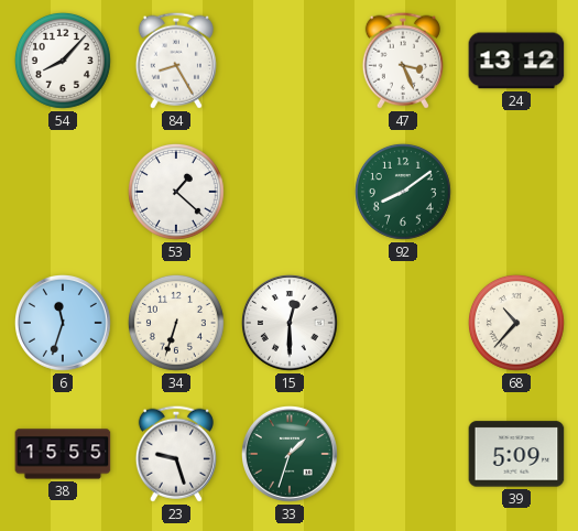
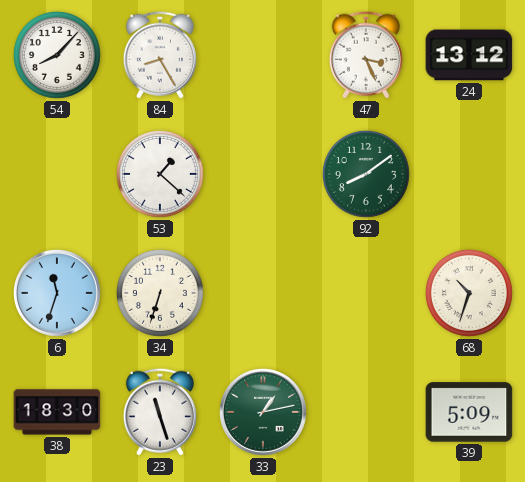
15: 12:30 -> none
68: 10:37 -> 10:33
38: 15:55 -> 18:30
23: 9:27 -> 11:27
33: 1:33 -> 1:13
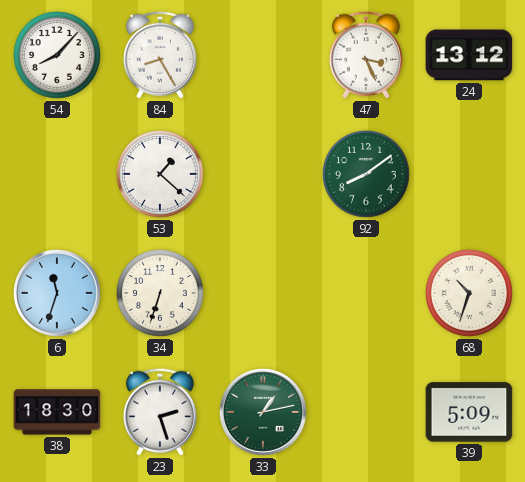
23: 11:27 -> 2:27
